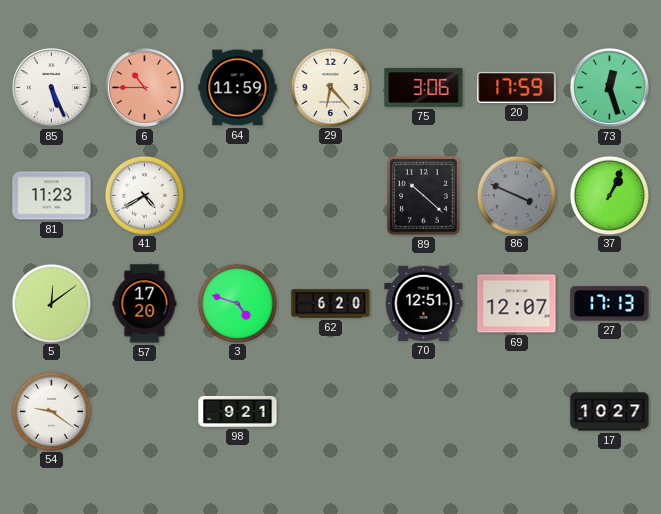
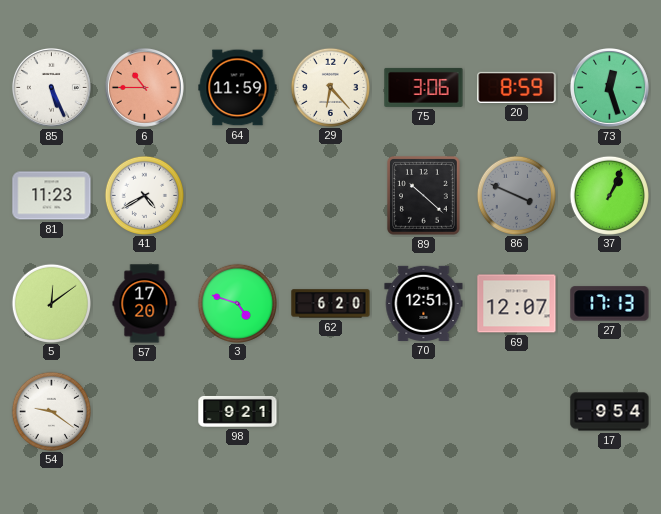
20: 17:59 -> 8:59
17: 10:27 -> 9:54
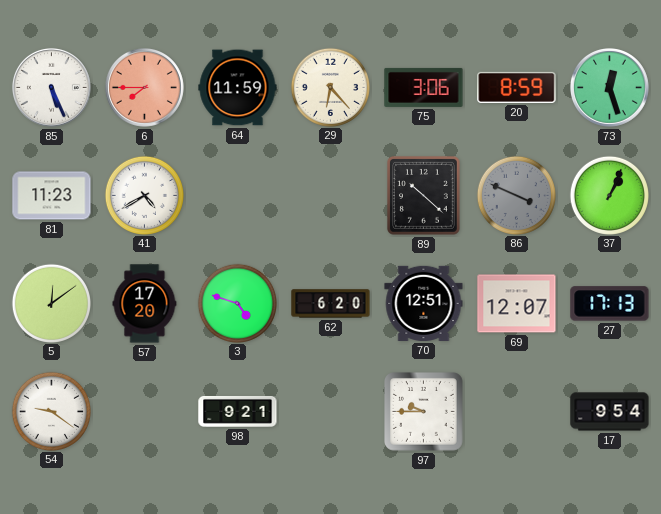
6: 10:45 -> 7:45
97: none -> 9:45
